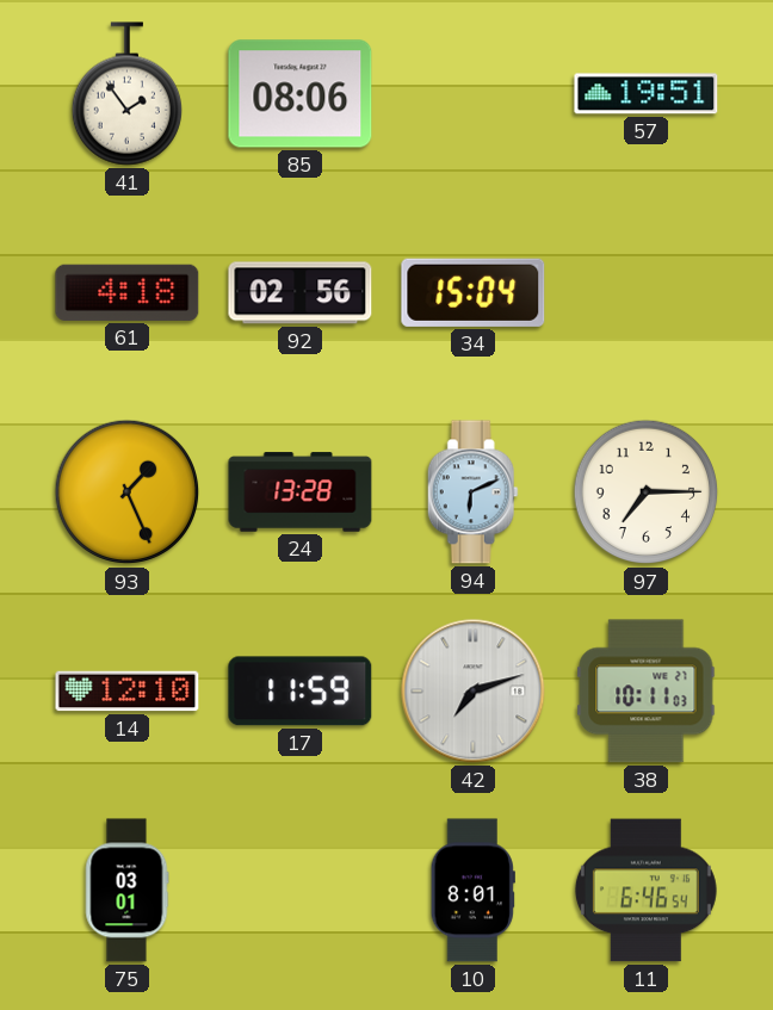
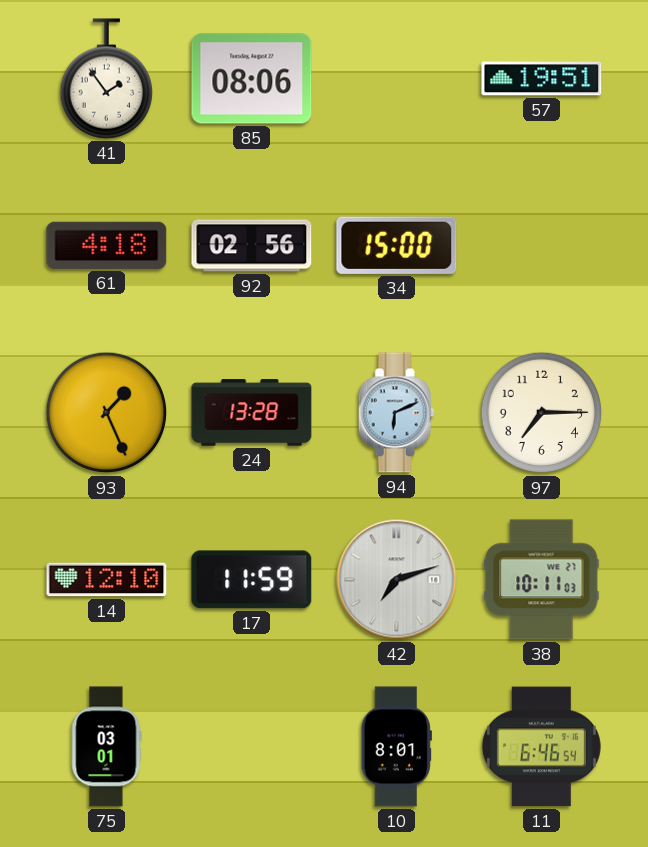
34: 15:04 -> 15:00
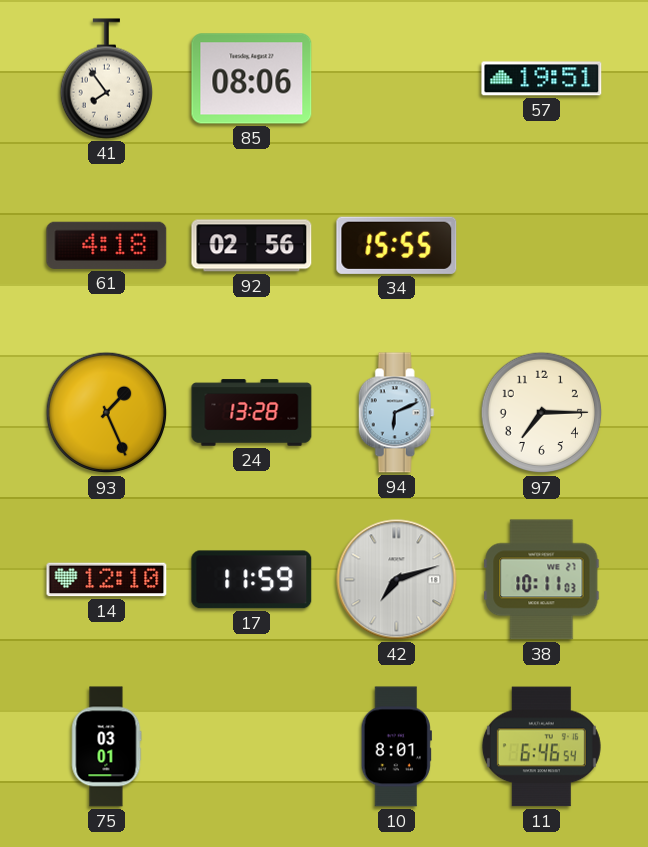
41: 1:54 -> 7:54
34: 15:00 -> 15:55
